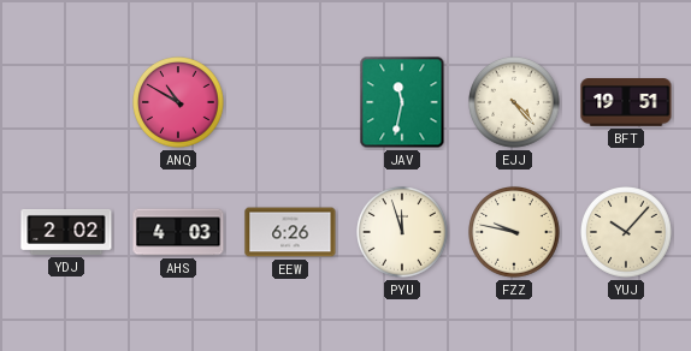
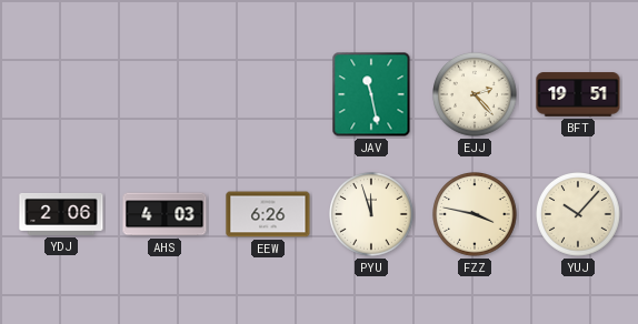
ANQ: 10:50 -> none
JAV: 11:32 -> 11:28
EJJ: 4:23 -> 2:23
YDJ: 2:02 -> 2:06
FZZ: 9:47 -> 3:47
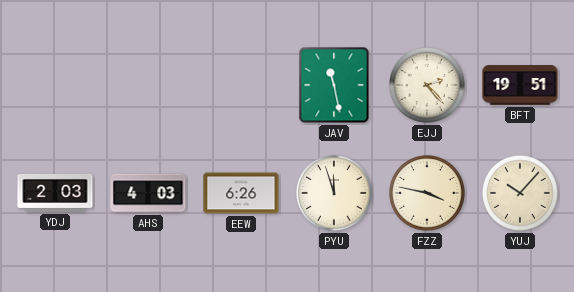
YDJ: 2:06 -> 2:03
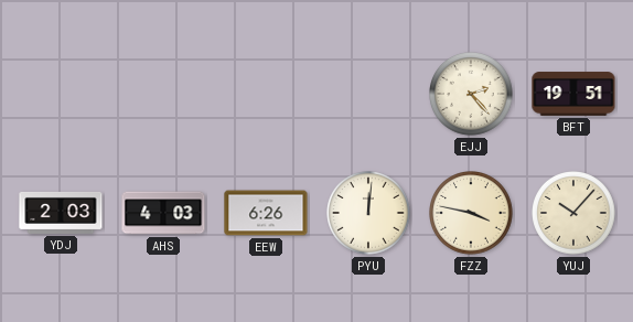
JAV: 11:28 -> none
PYU: 11:57 -> 12:01
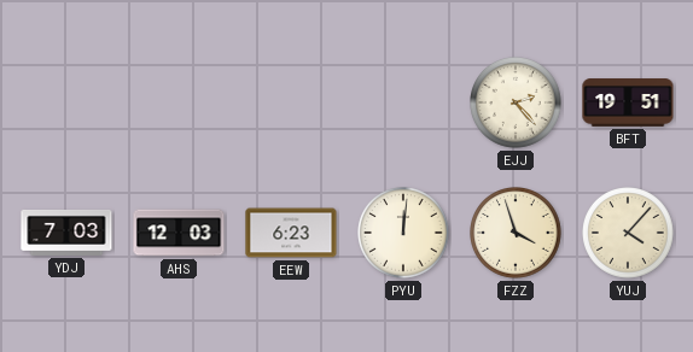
YDJ: 2:03 -> 7:03
AHS: 4:03 -> 12:03
EEW: 6:26 -> 6:23
FZZ: 3:47 -> 3:57
YUJ: 10:07 -> 4:07
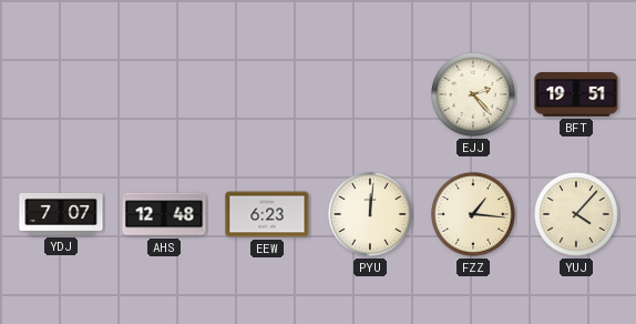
YDJ: 7:03 -> 7:07
AHS: 12:03 -> 12:48
FZZ: 3:57 -> 1:16
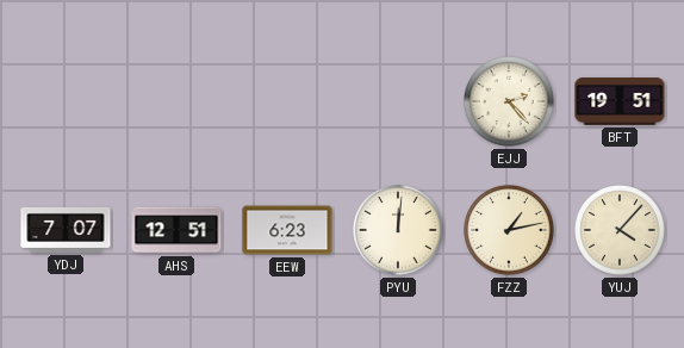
AHS: 12:48 -> 12:51
FZZ: 1:16 -> 1:13
